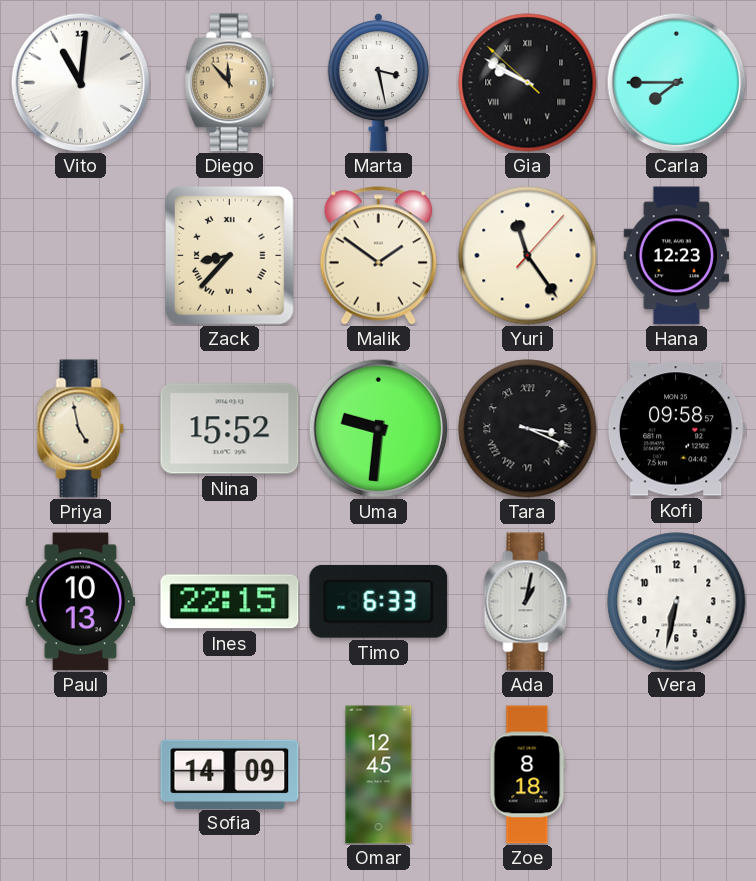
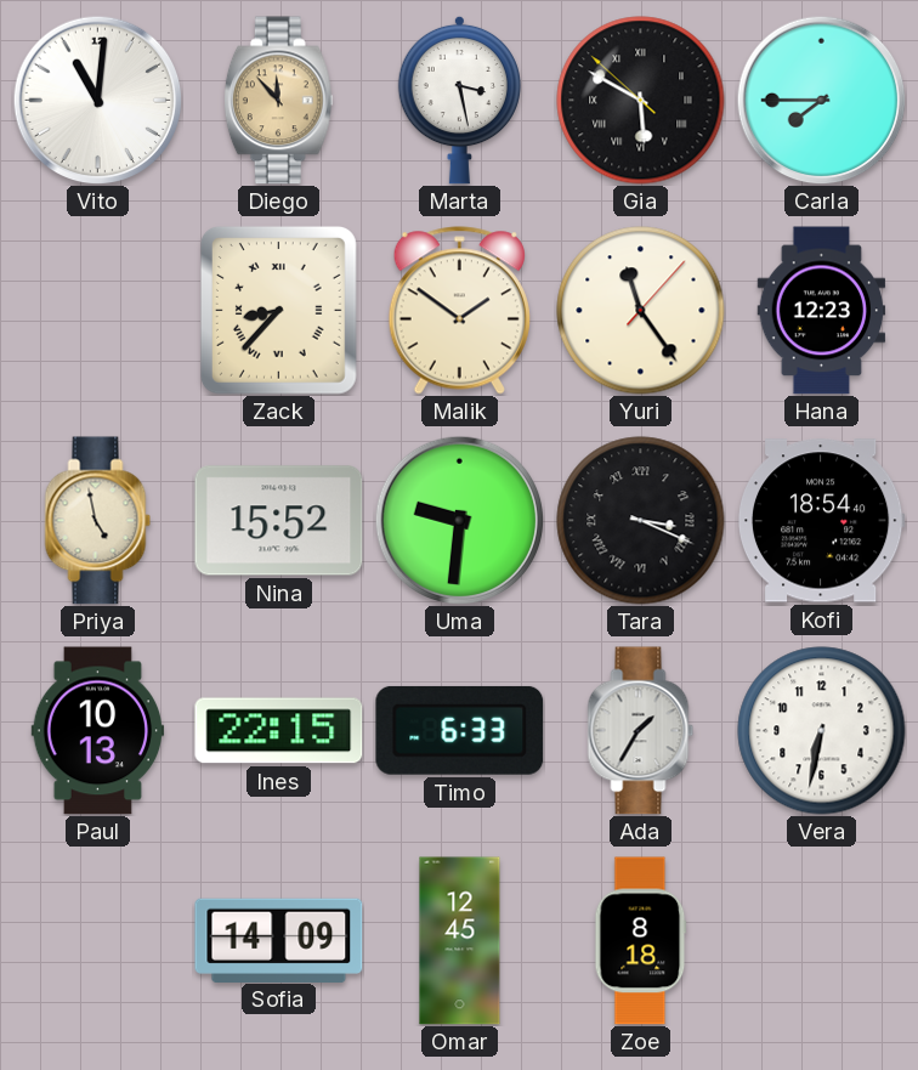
Gia: 9:49 -> 5:49
Kofi: 09:58 -> 18:54
Ada: 1:02 -> 1:35
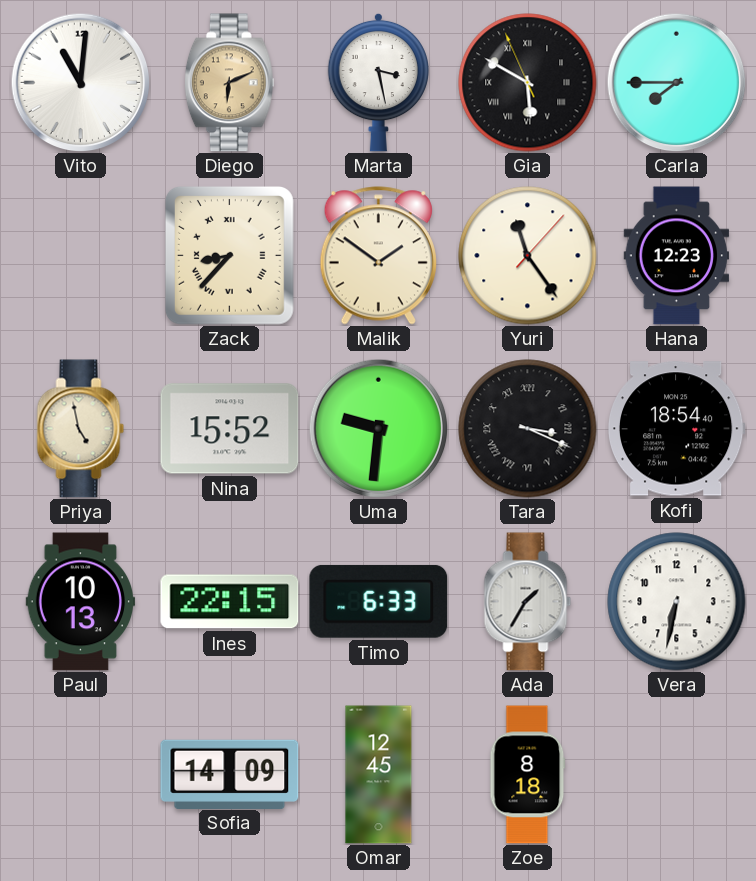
Diego: 11:53 -> 6:11
Gia: 5:49:52 -> 5:49:56
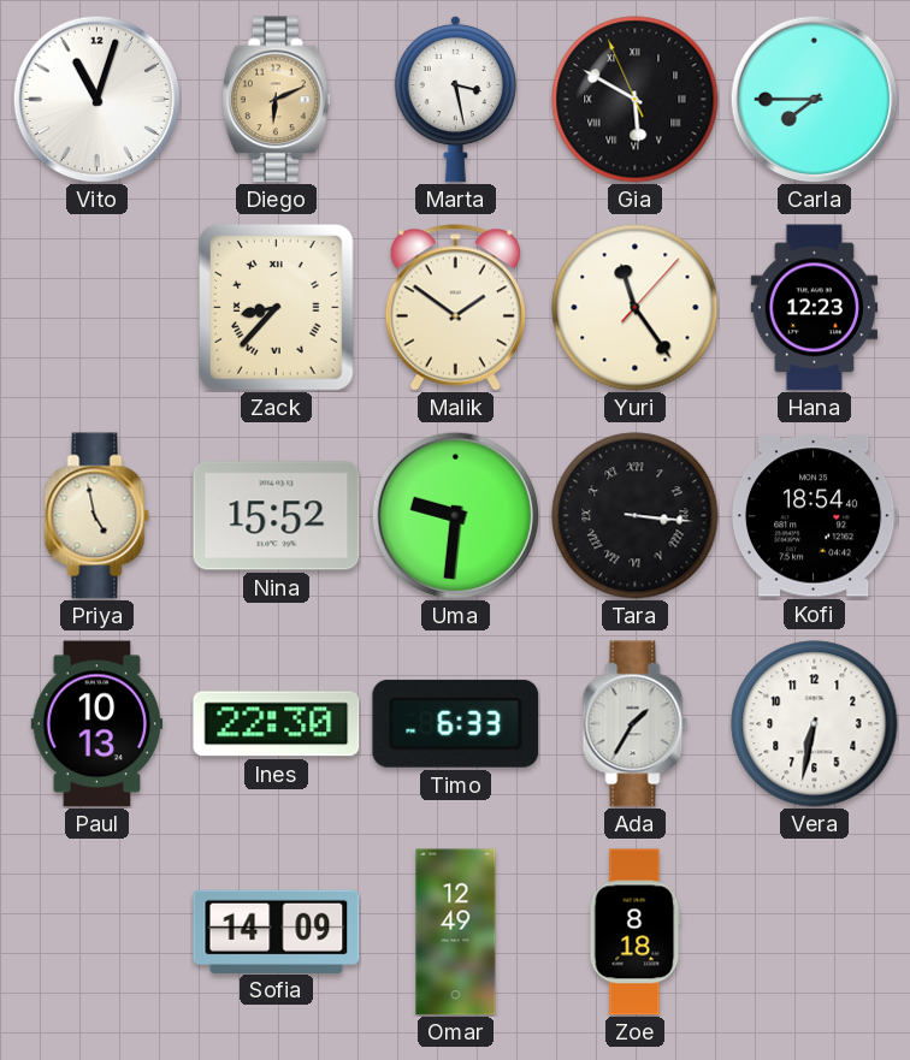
Vito: 11:01 -> 11:03
Tara: 3:19 -> 3:16
Ines: 22:15 -> 22:30
Omar: 12:45 -> 12:49
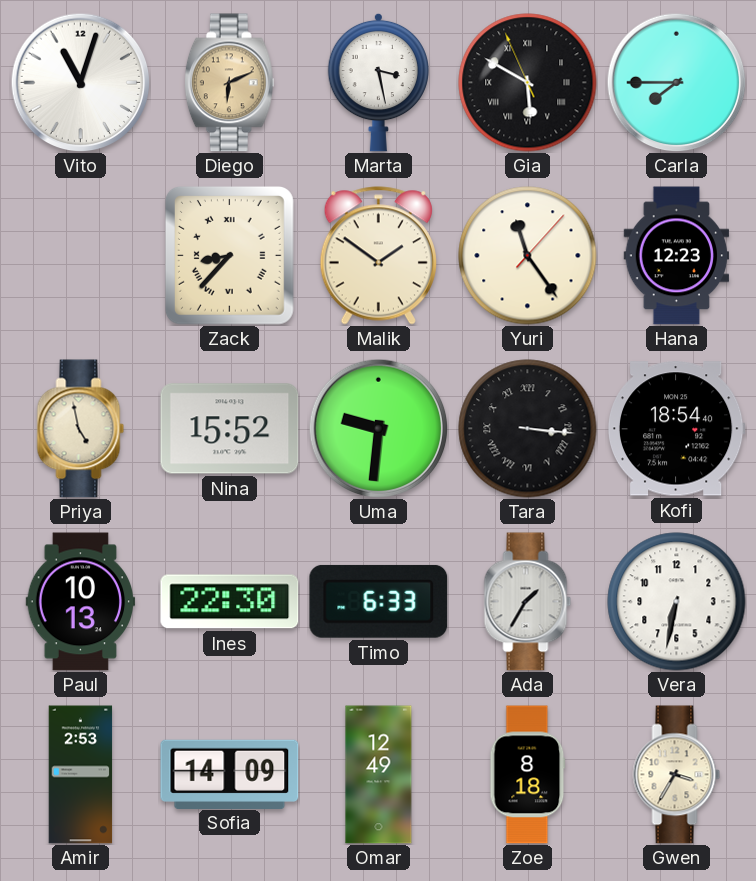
Amir: none -> 2:53
Gwen: none -> 3:35
